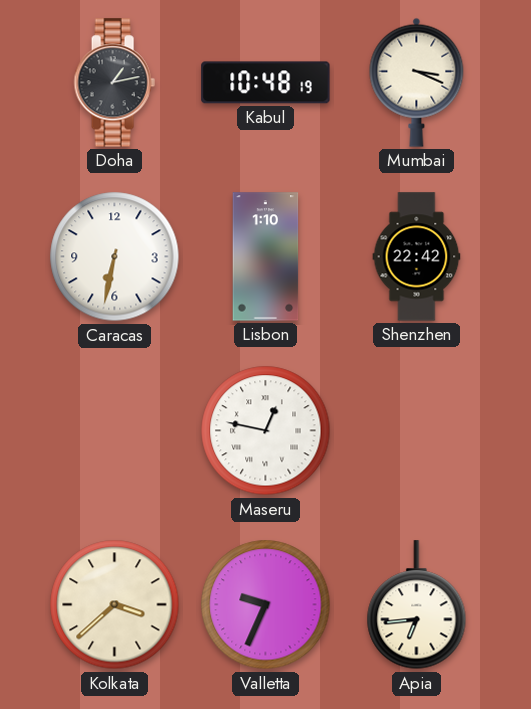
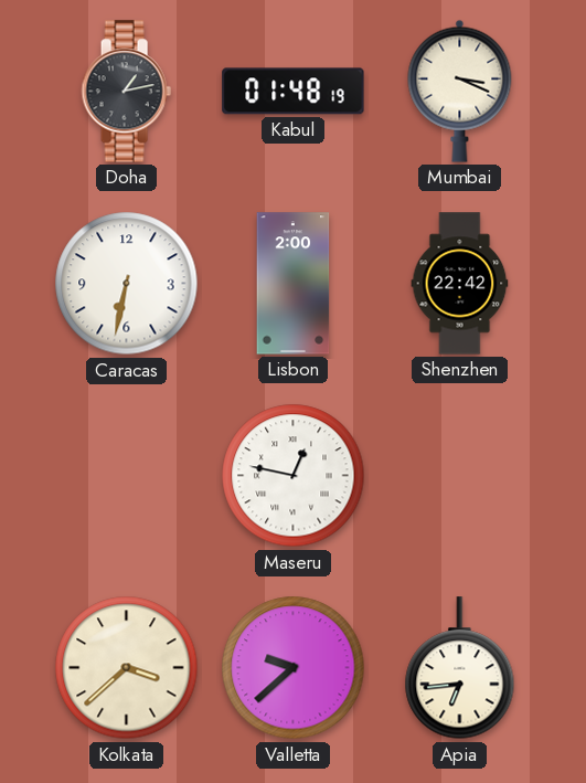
Kabul: 10:48 -> 01:48
Lisbon: 1:10 -> 2:00
Valletta: 9:34 -> 9:38
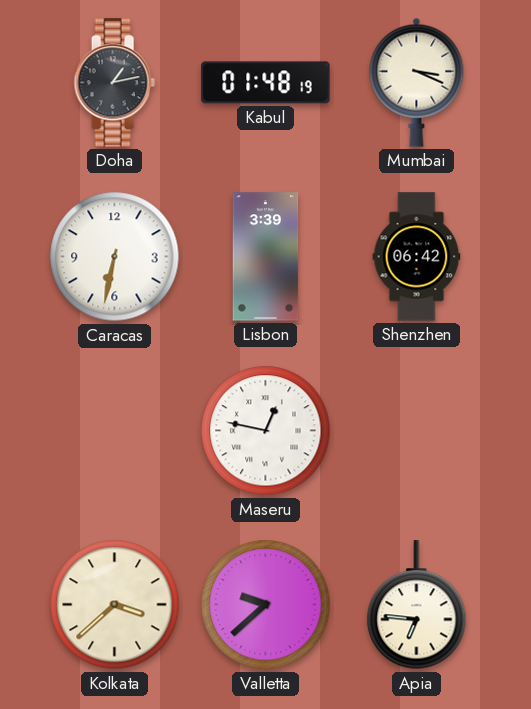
Lisbon: 2:00 -> 3:39
Shenzhen: 22:42 -> 06:42
Apia: 6:44 -> 6:46
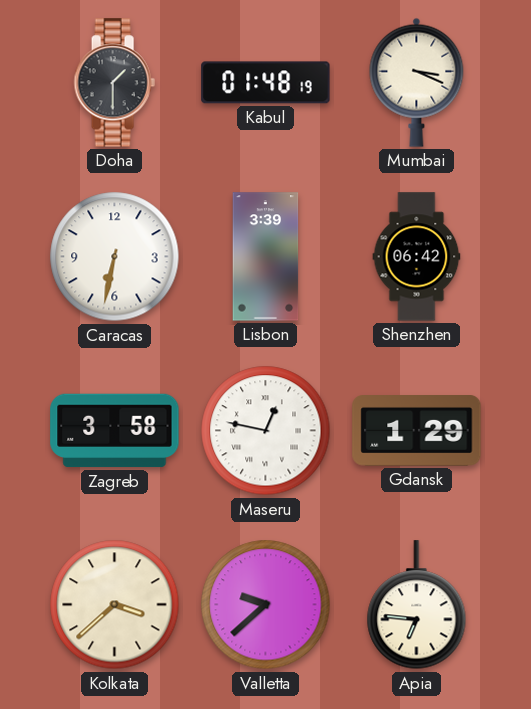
Doha: 1:13 -> 1:30
Zagreb: none -> 3:58
Gdansk: none -> 1:29
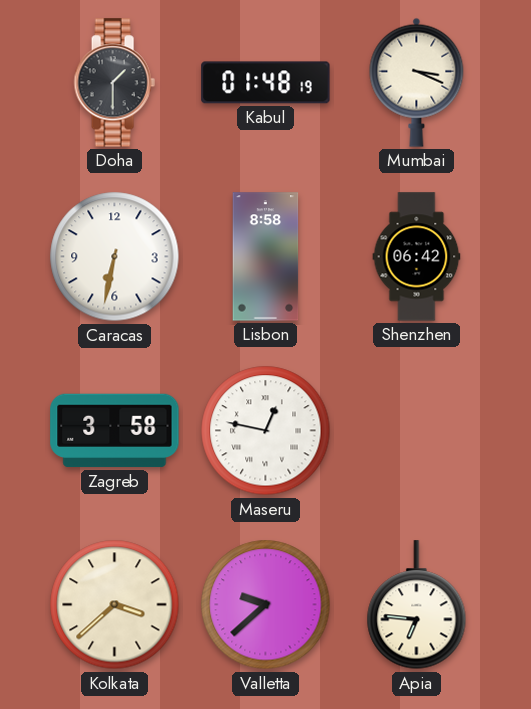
Lisbon: 3:39 -> 8:58
Gdansk: 1:29 -> none
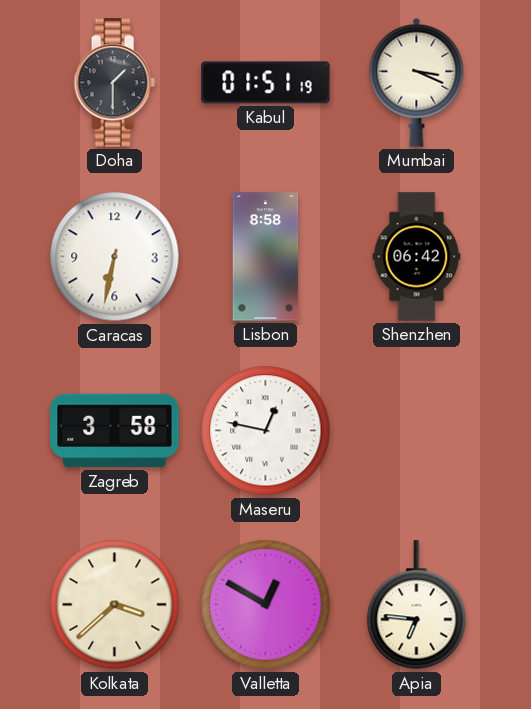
Kabul: 01:48 -> 01:51
Valletta: 9:38 -> 12:50
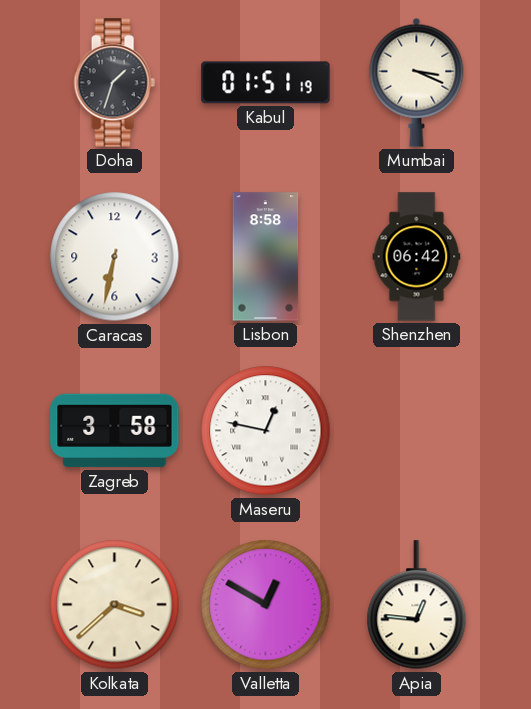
Doha: 1:30 -> 1:33
Apia: 6:46 -> 12:46
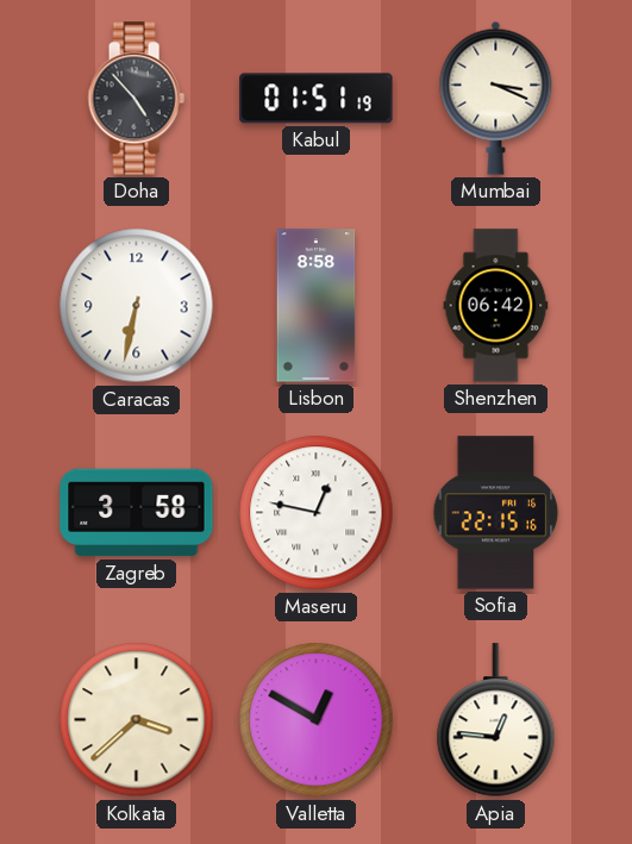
Doha: 1:33 -> 4:53
Sofia: none -> 22:15
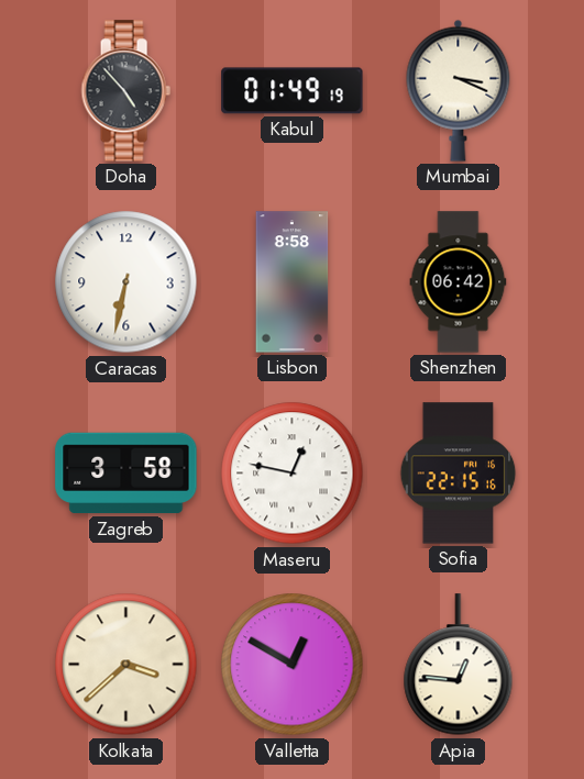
Kabul: 01:51 -> 01:49
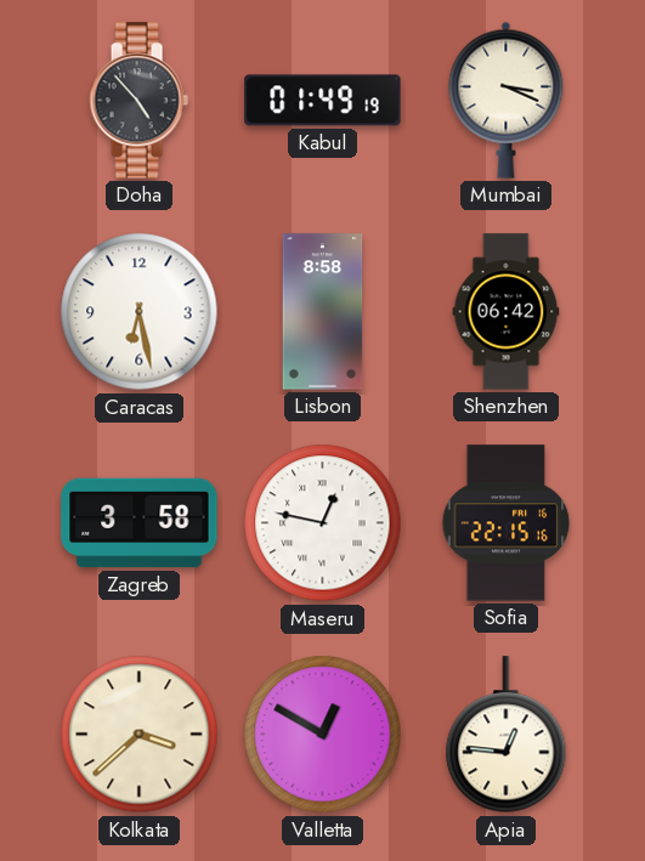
Caracas: 6:32 -> 6:28
